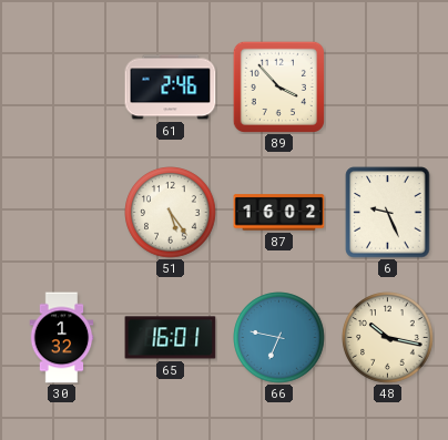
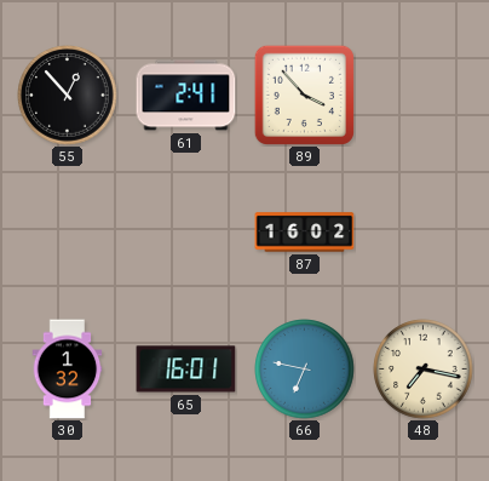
55: none -> 12:53
61: 2:46 -> 2:41
51: 5:24 -> none
6: 9:26 -> none
48: 10:17 -> 7:17
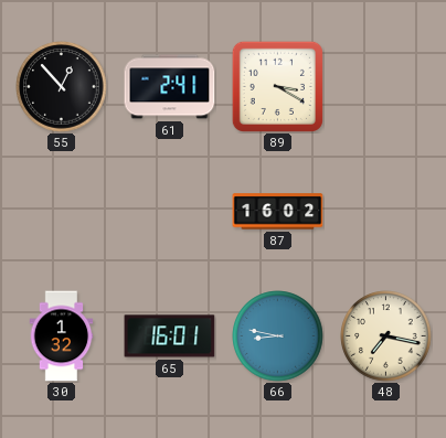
89: 3:53 -> 3:20
66: 6:47 -> 8:47
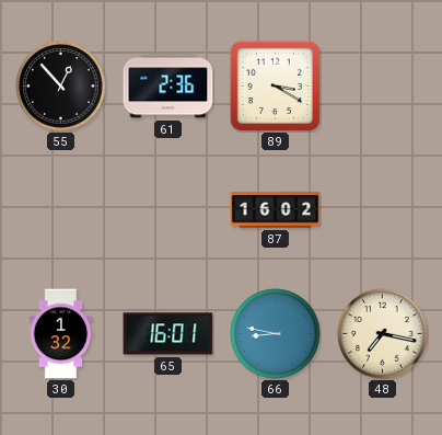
61: 2:41 -> 2:36
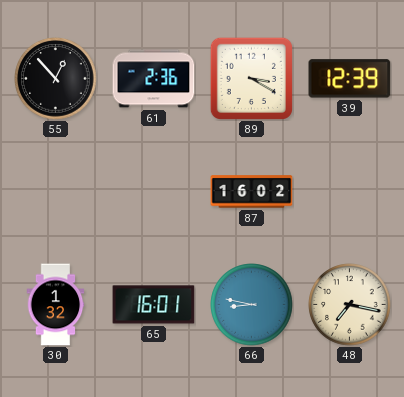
39: none -> 12:39
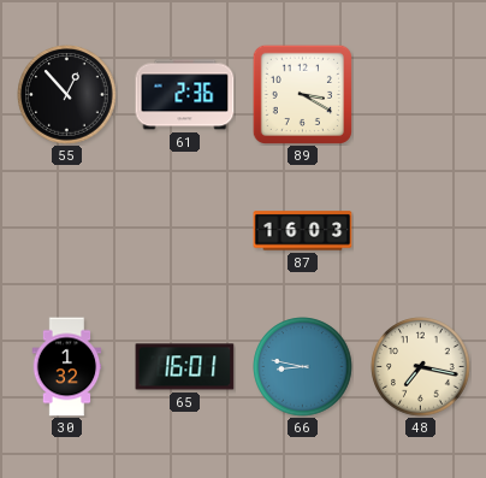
39: 12:39 -> none
87: 16:02 -> 16:03
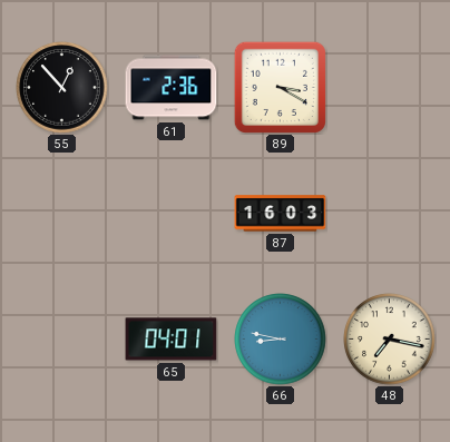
30: 1:32 -> none
65: 16:01 -> 04:01
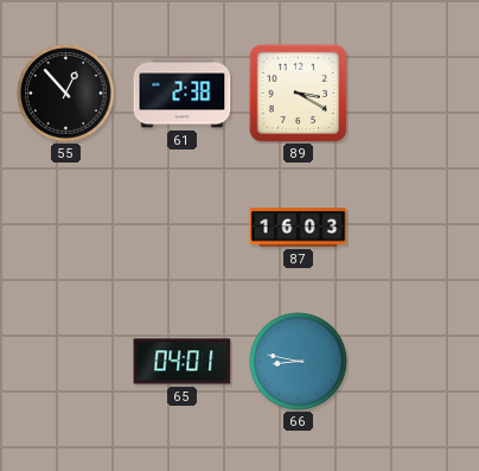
61: 2:36 -> 2:38
48: 7:17 -> none
